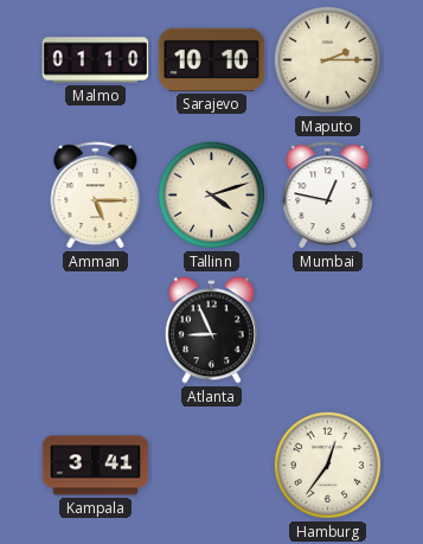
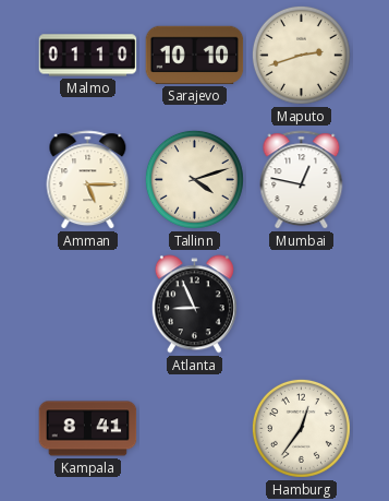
Maputo: 2:15 -> 2:42
Kampala: 3:41 -> 8:41
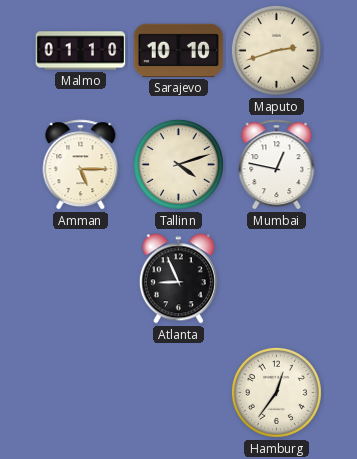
Kampala: 8:41 -> none
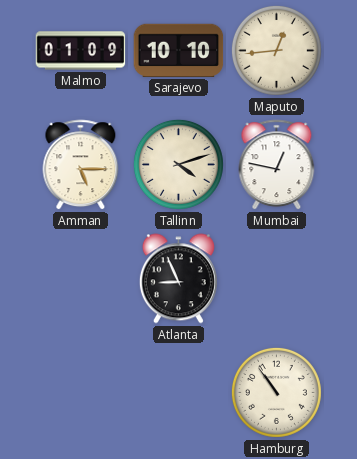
Malmo: 01:10 -> 01:09
Maputo: 2:42 -> 12:44
Hamburg: 12:36 -> 10:54
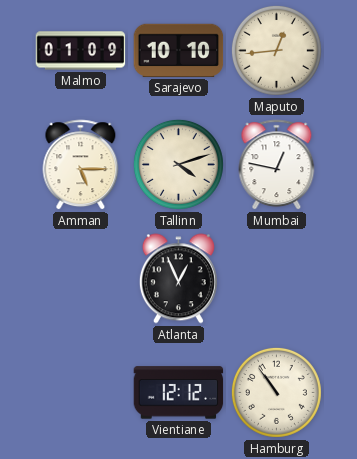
Atlanta: 8:56 -> 12:56
Vientiane: none -> 12:12
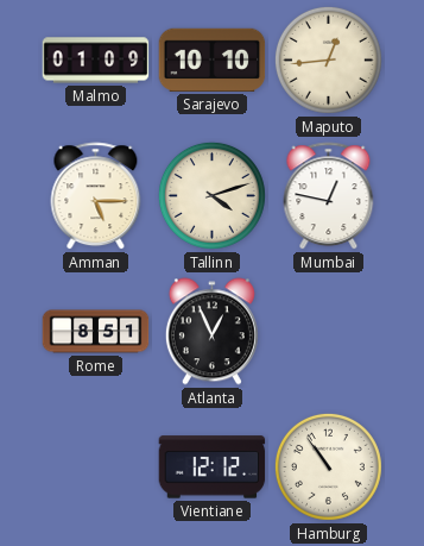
Rome: none -> 8:51
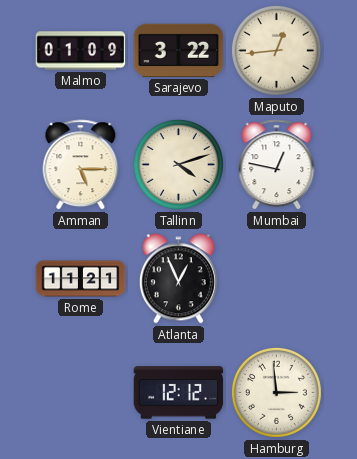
Sarajevo: 10:10 -> 3:22
Rome: 8:51 -> 11:21
Hamburg: 10:54 -> 2:59
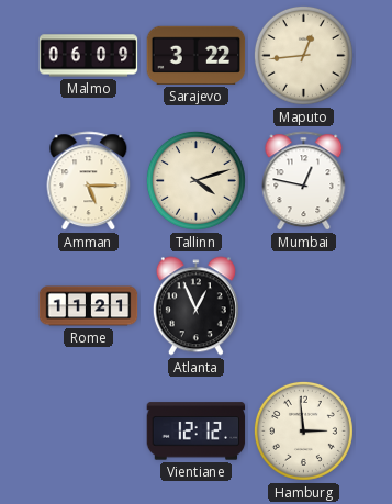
Malmo: 01:09 -> 06:09
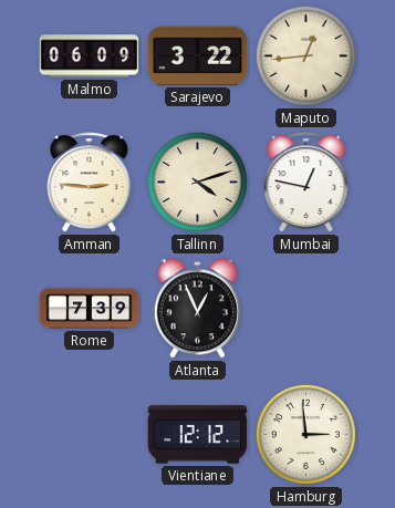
Amman: 5:15 -> 2:46
Rome: 11:21 -> 7:39
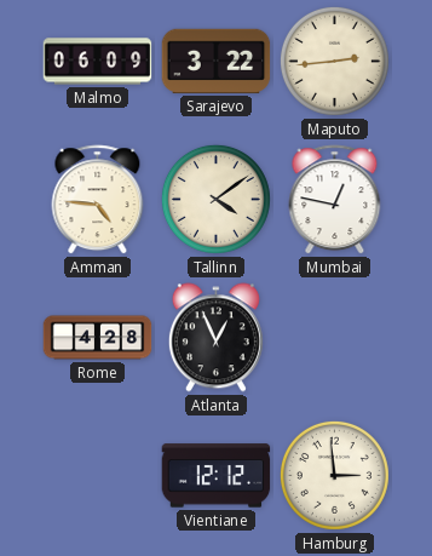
Maputo: 12:44 -> 2:44
Amman: 2:46 -> 4:46
Tallinn: 4:12 -> 4:09
Rome: 7:39 -> 4:28
